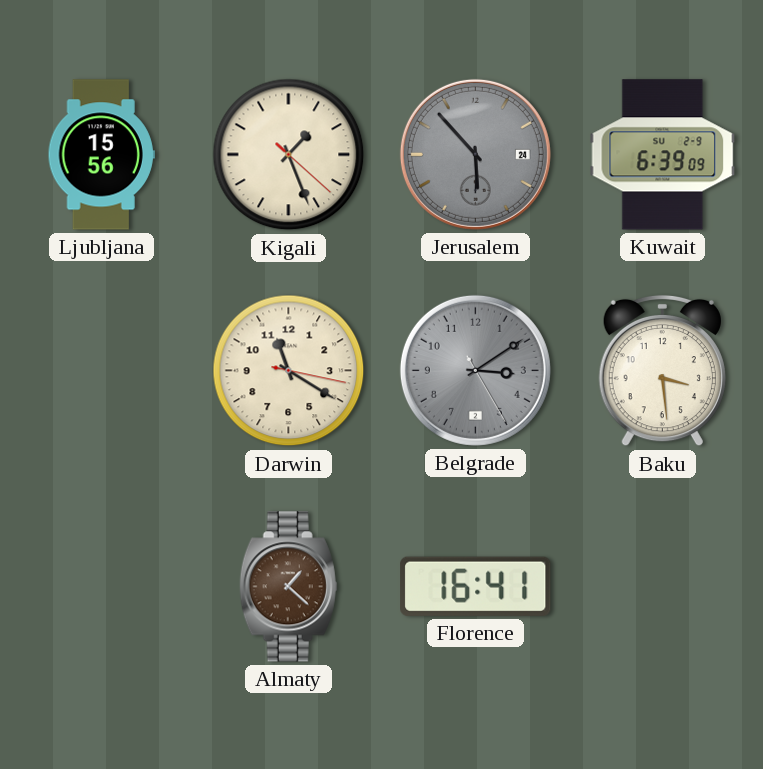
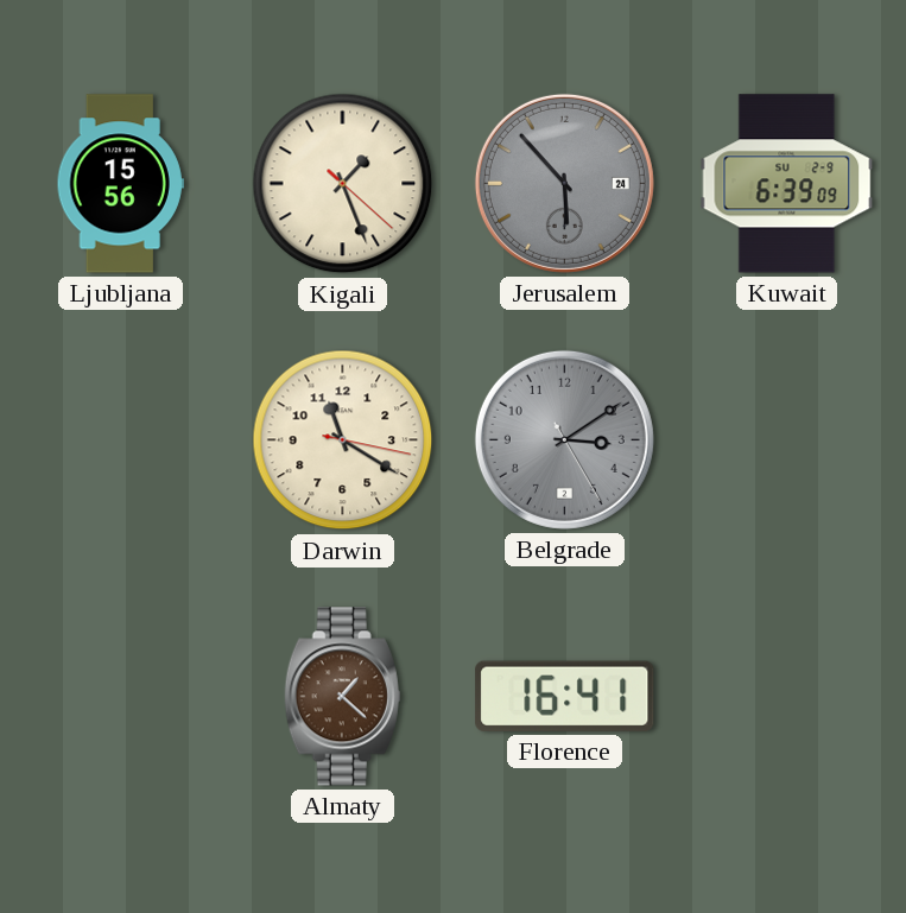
Baku: 3:29 -> none
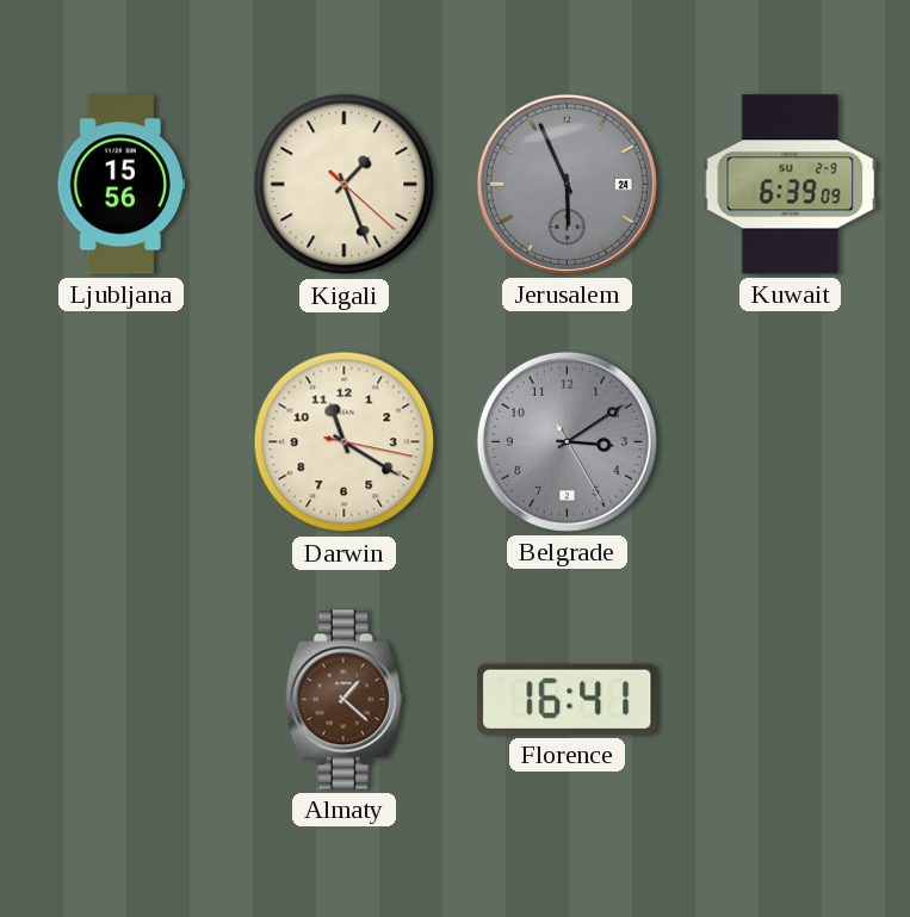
Jerusalem: 5:53 -> 5:56
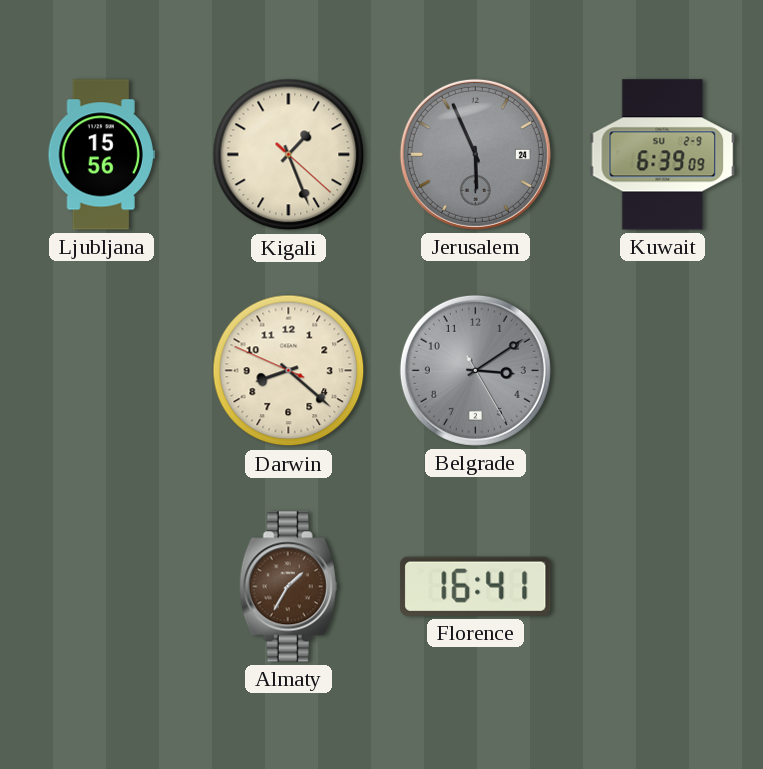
Darwin: 11:20 -> 8:21
Almaty: 1:22 -> 1:35
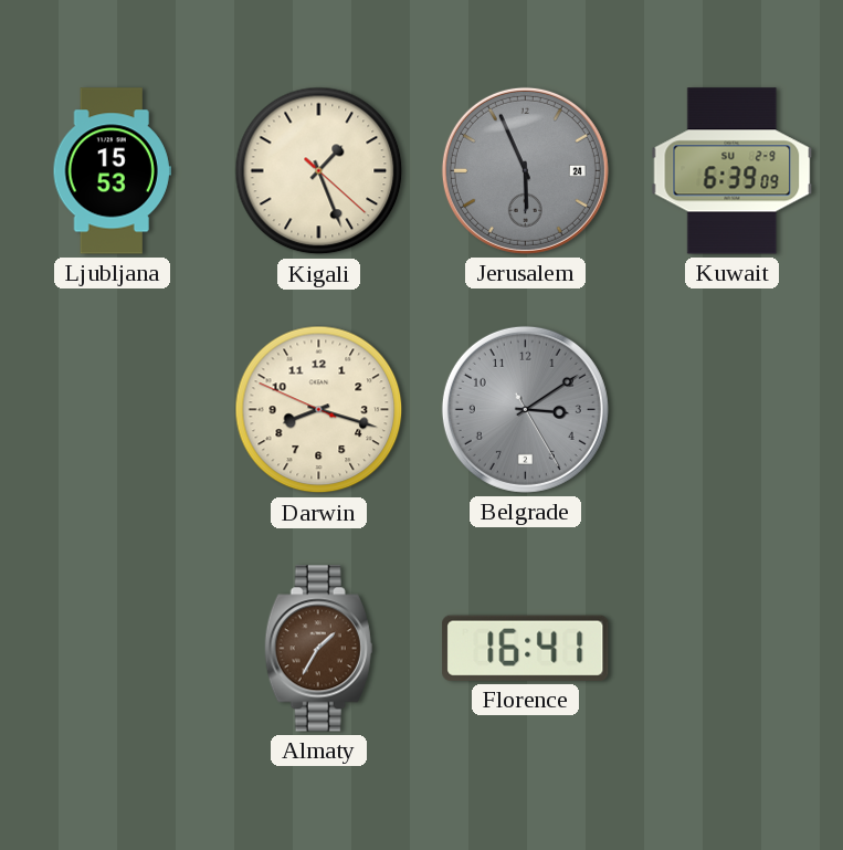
Ljubljana: 15:56 -> 15:53
Darwin: 8:21 -> 8:17
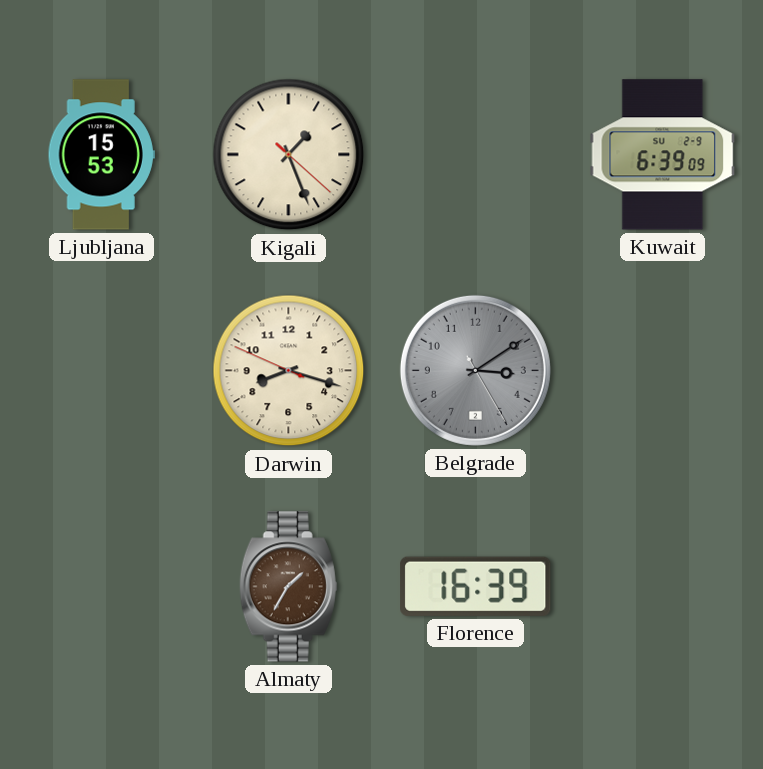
Jerusalem: 5:56 -> none
Florence: 16:41 -> 16:39
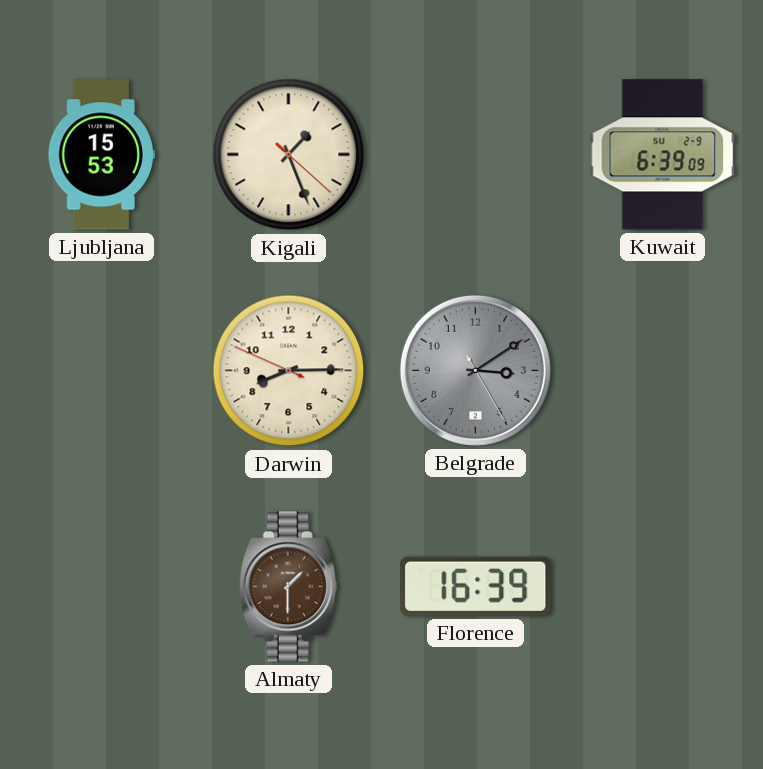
Darwin: 8:17 -> 8:14
Almaty: 1:35 -> 1:30
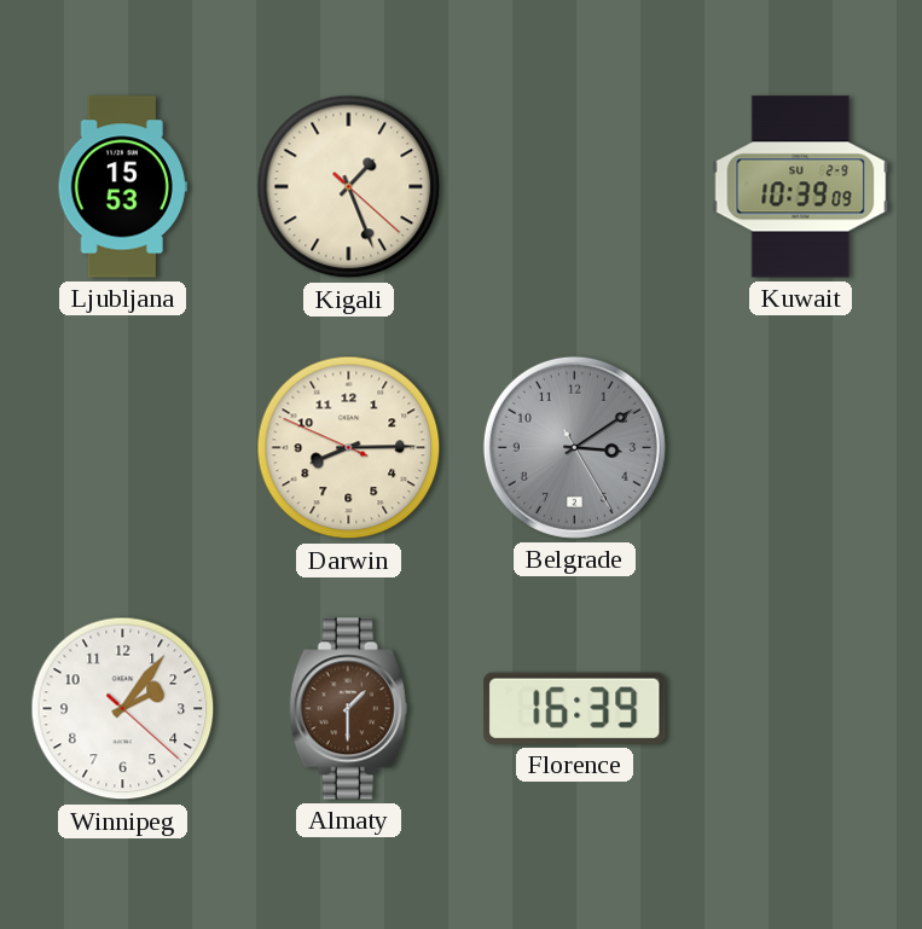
Kuwait: 6:39 -> 10:39
Winnipeg: none -> 2:06
